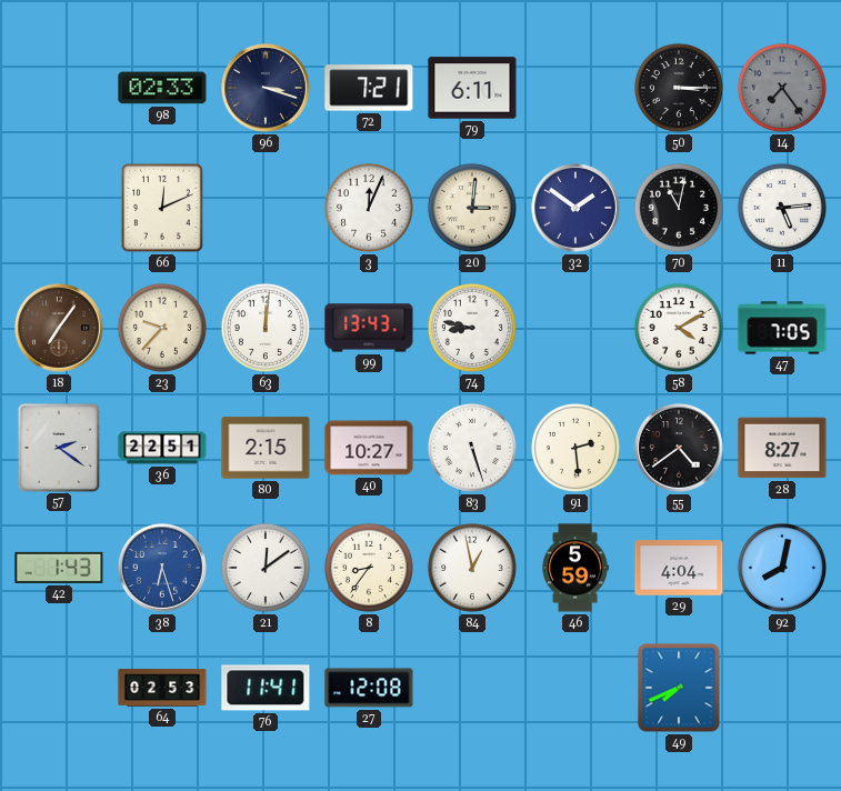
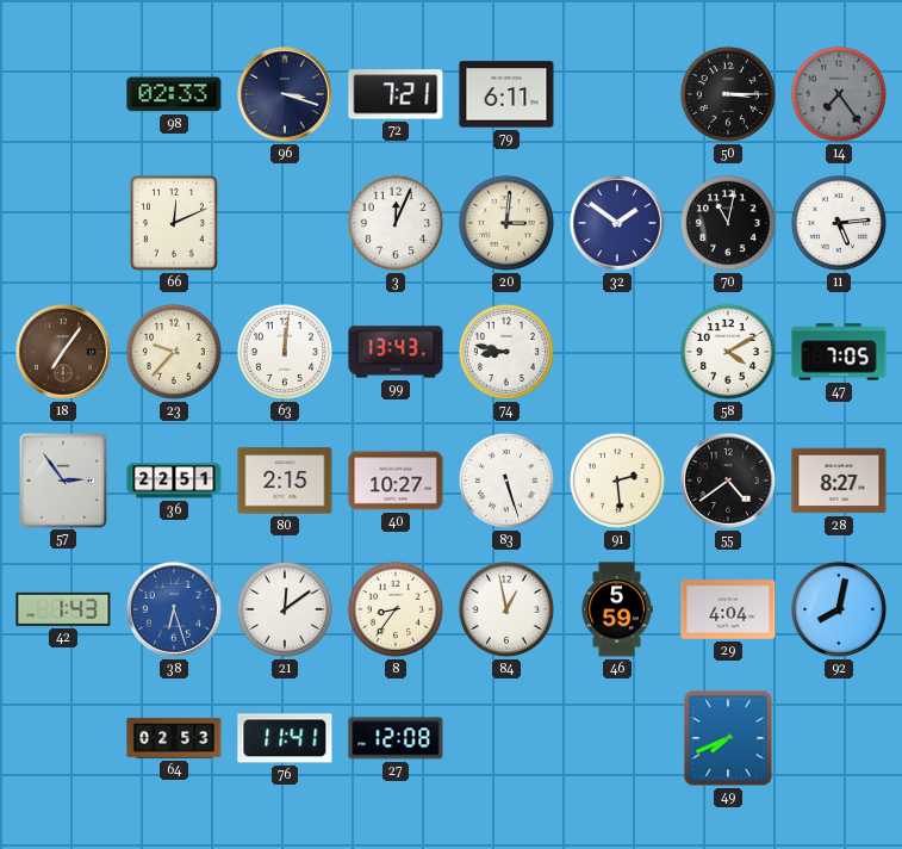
57: 2:21 -> 2:54
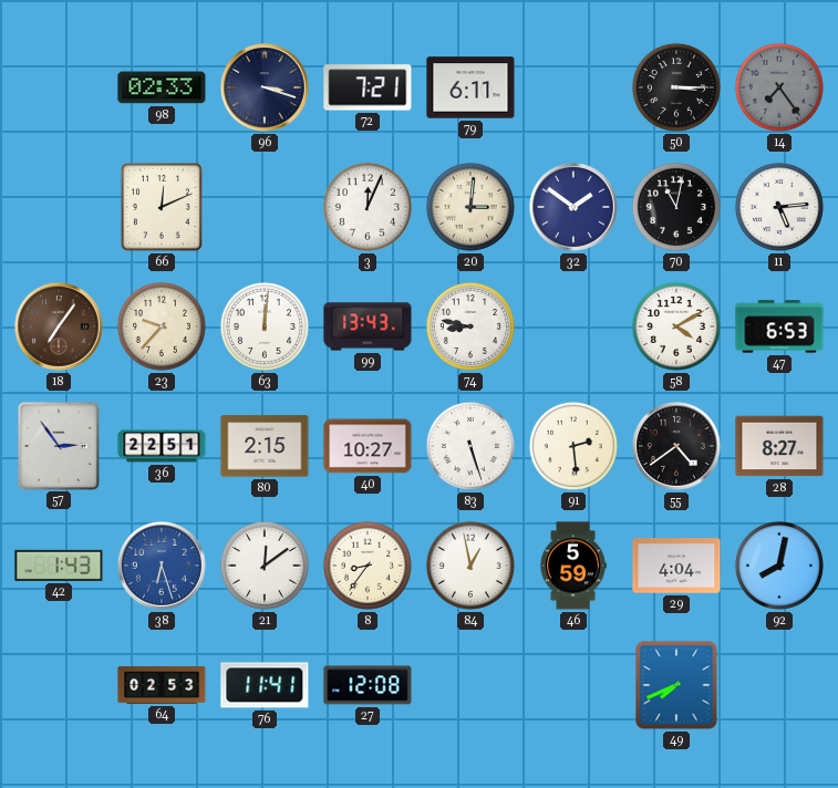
47: 7:05 -> 6:53
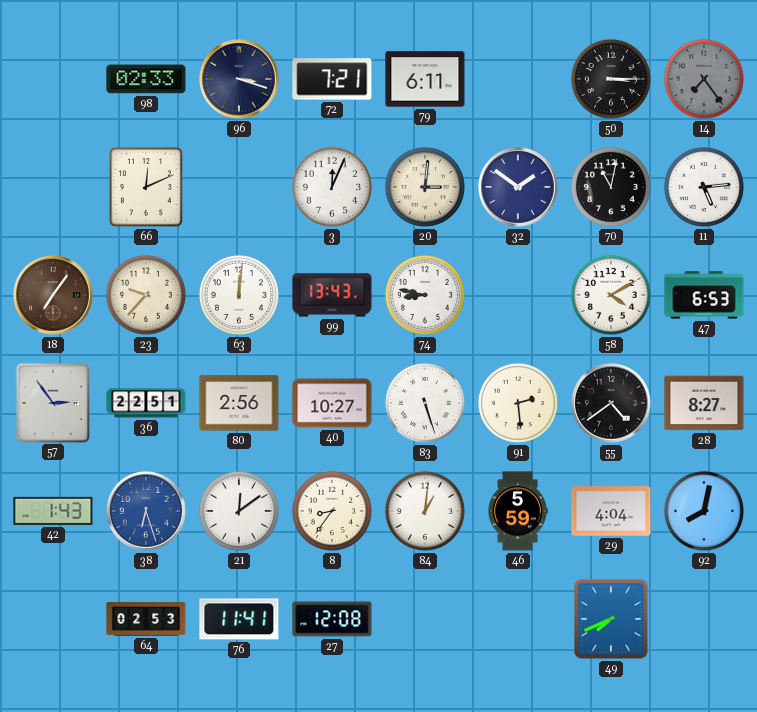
80: 2:15 -> 2:56
84: 12:58 -> 1:01
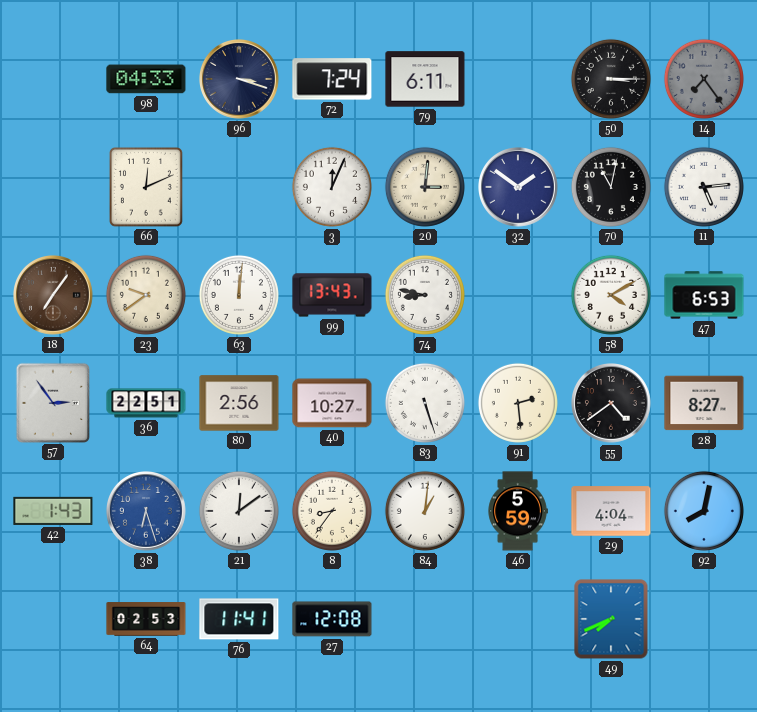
98: 02:33 -> 04:33
72: 7:21 -> 7:24
23: 9:37 -> 9:39
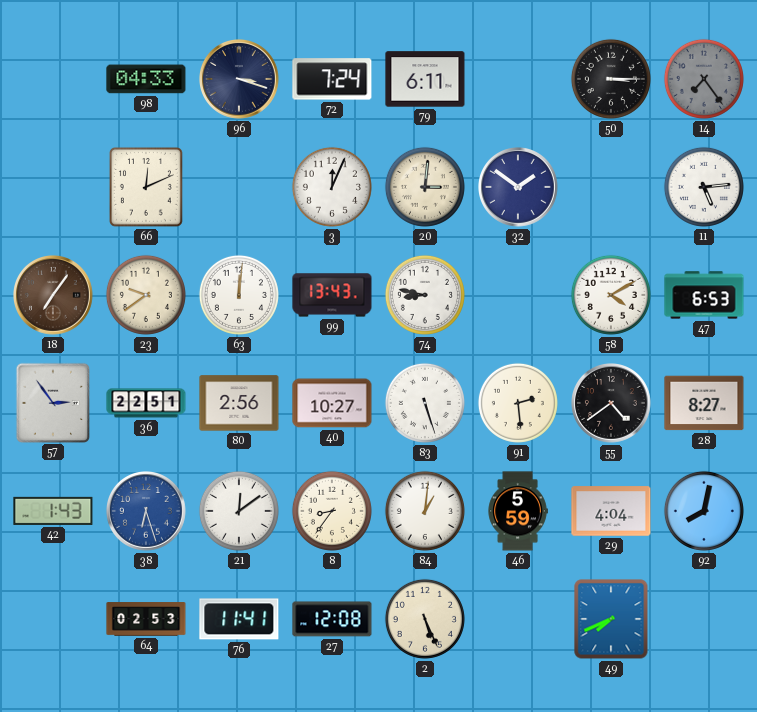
70: 11:02 -> none
2: none -> 5:26
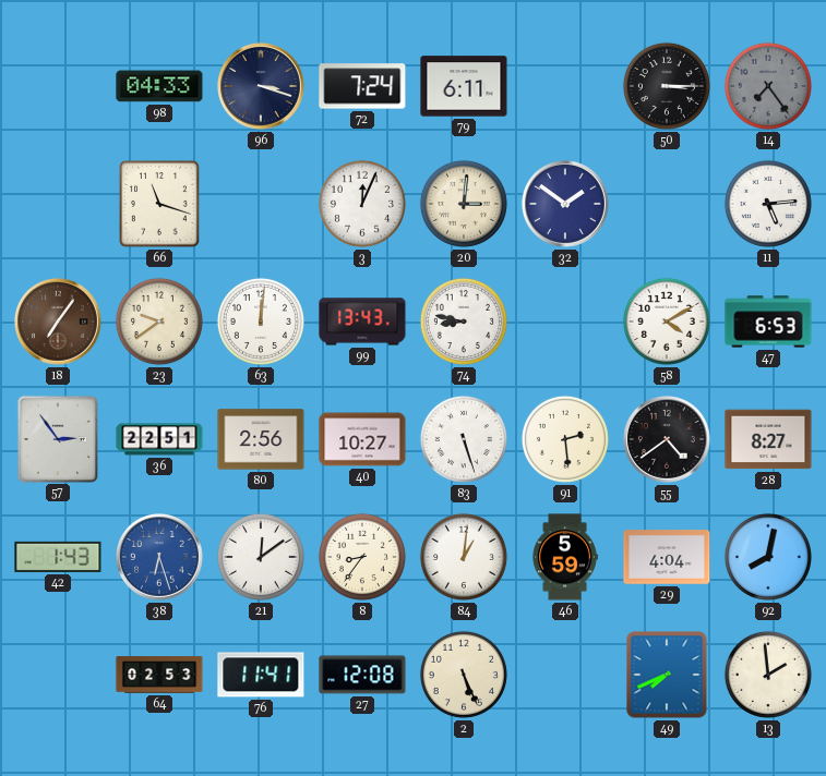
66: 12:11 -> 11:18
13: none -> 1:59
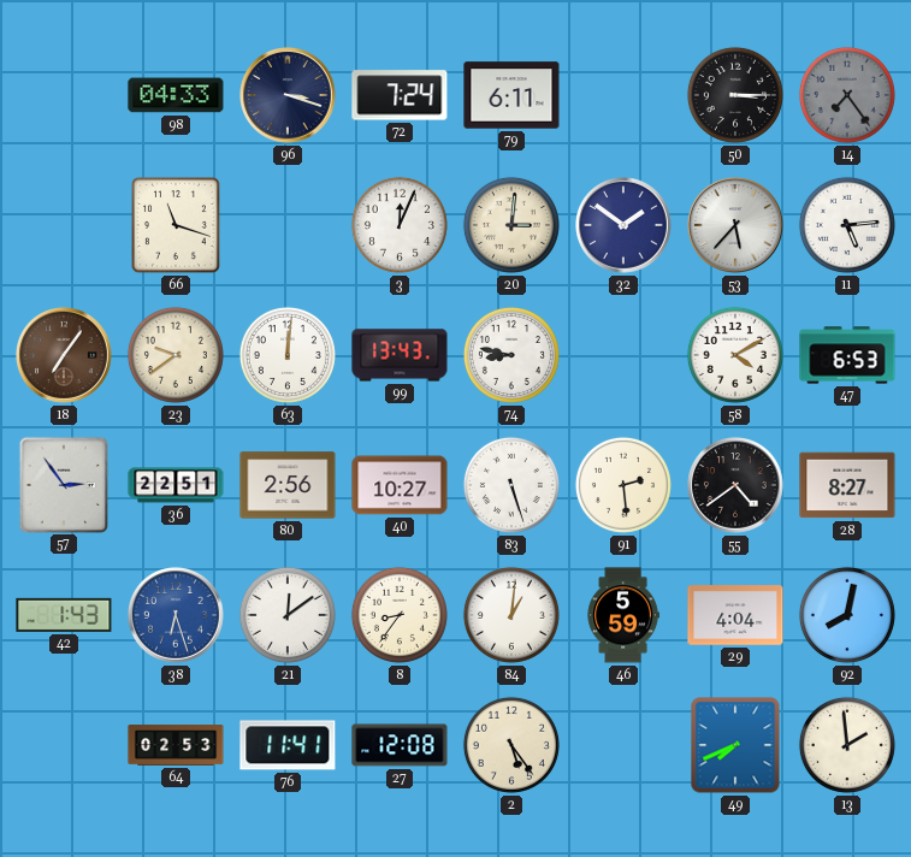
53: none -> 5:37
2: 5:26 -> 5:24
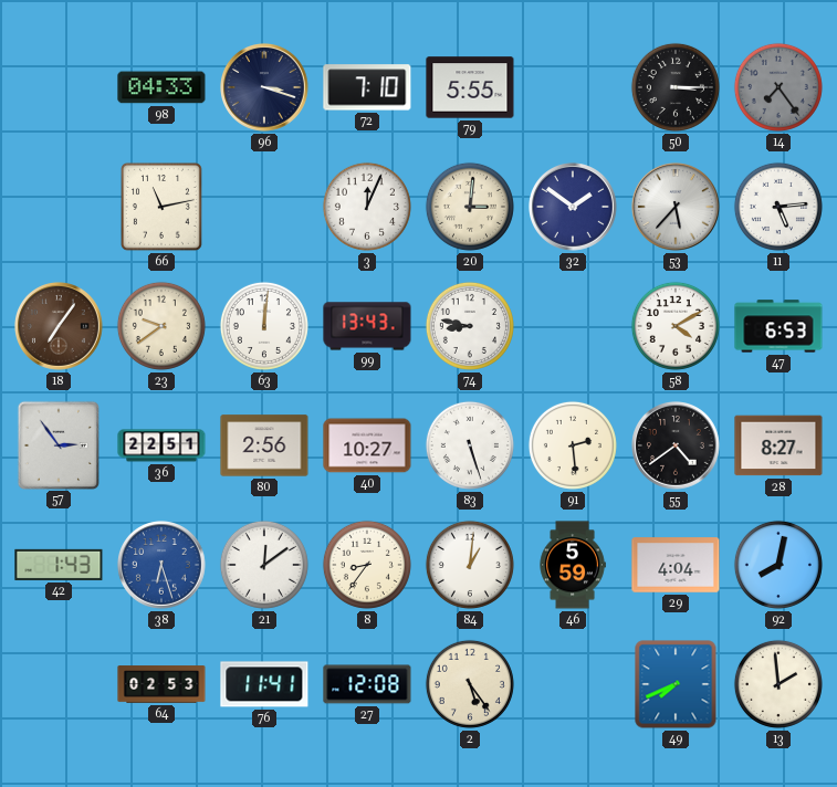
72: 7:24 -> 7:10
79: 6:11 -> 5:55
66: 11:18 -> 11:13
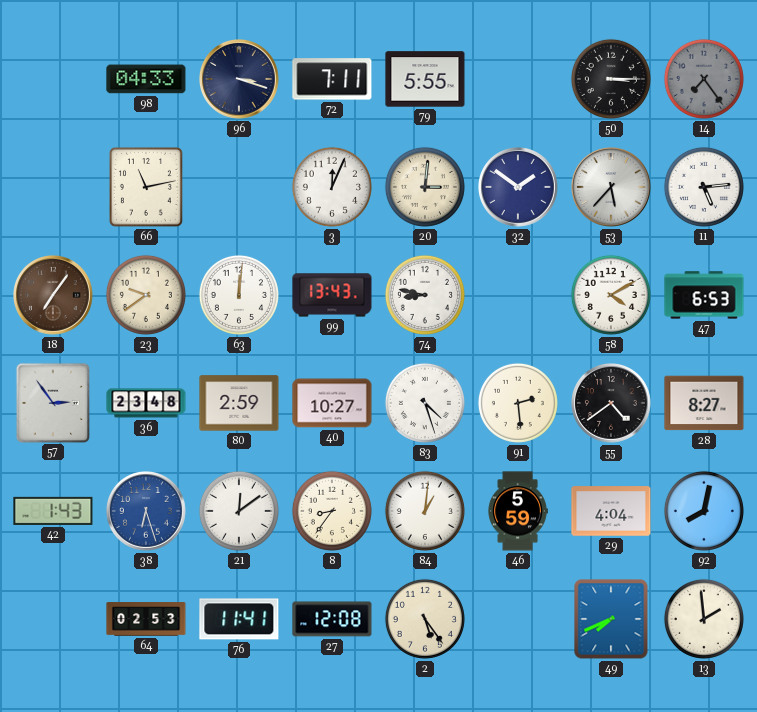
72: 7:10 -> 7:11
36: 22:51 -> 23:48
80: 2:56 -> 2:59
83: 5:27 -> 4:27
